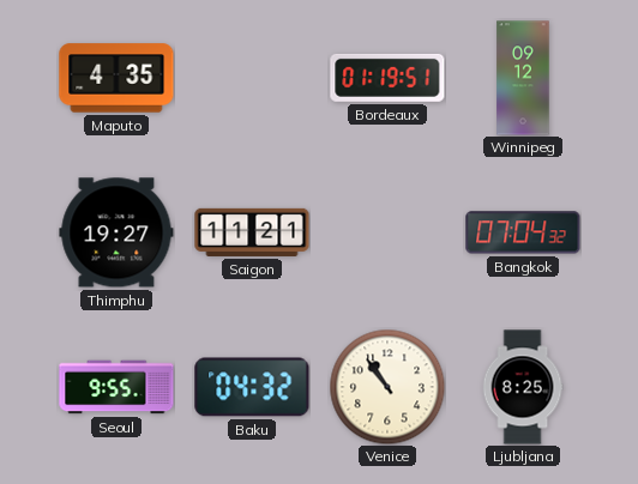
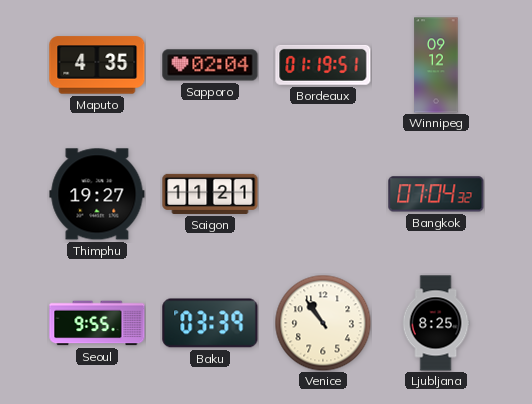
Sapporo: none -> 02:04
Baku: 04:32 -> 03:39
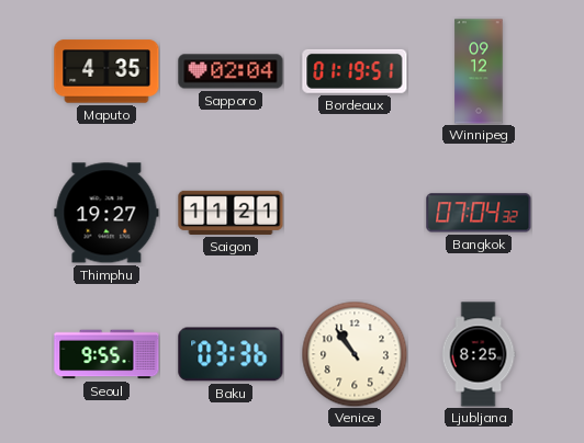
Baku: 03:39 -> 03:36
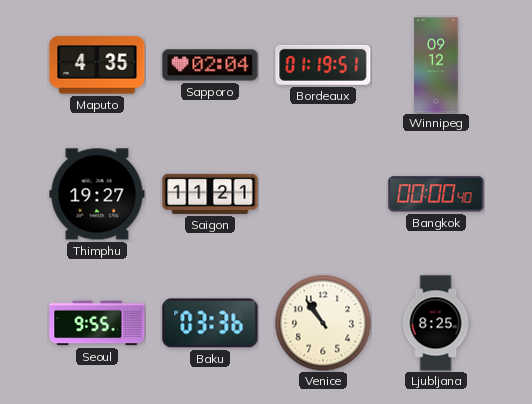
Bangkok: 07:04 -> 00:00
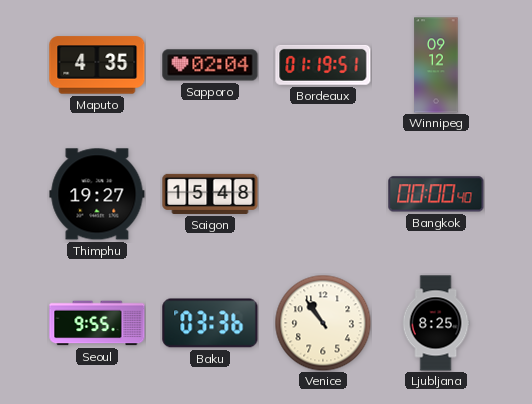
Saigon: 11:21 -> 15:48
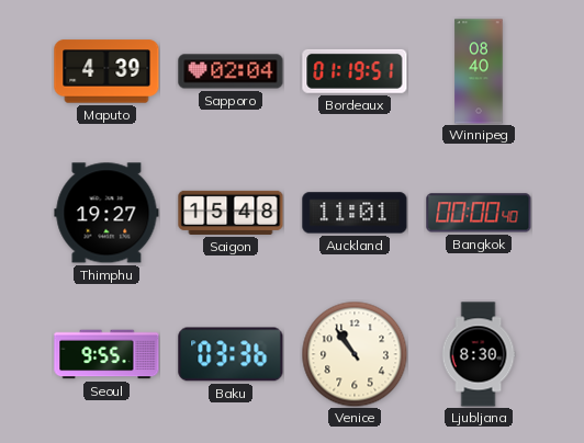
Maputo: 4:35 -> 4:39
Winnipeg: 09:12 -> 08:40
Auckland: none -> 11:01
Ljubljana: 8:25 -> 8:30
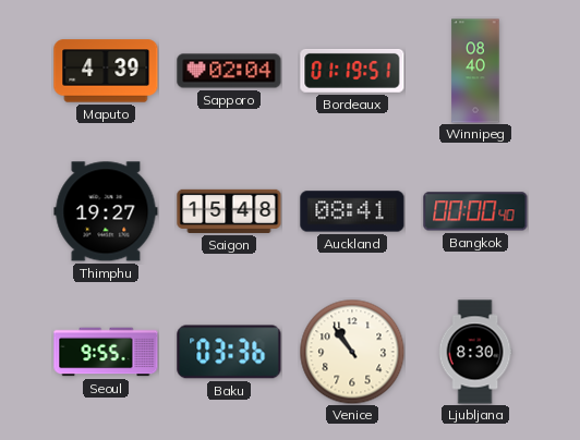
Auckland: 11:01 -> 08:41
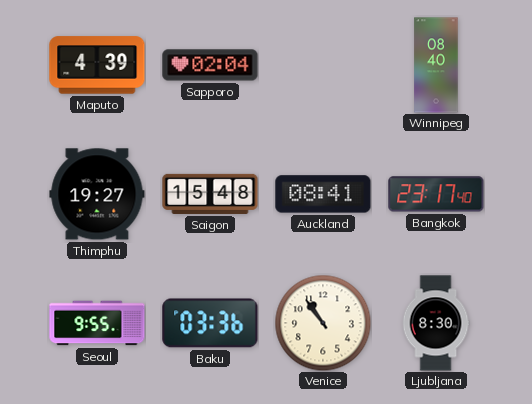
Bordeaux: 01:19 -> none
Bangkok: 00:00 -> 23:17
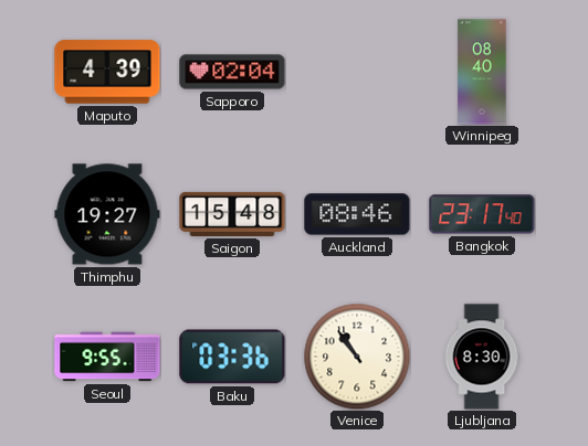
Auckland: 08:41 -> 08:46
